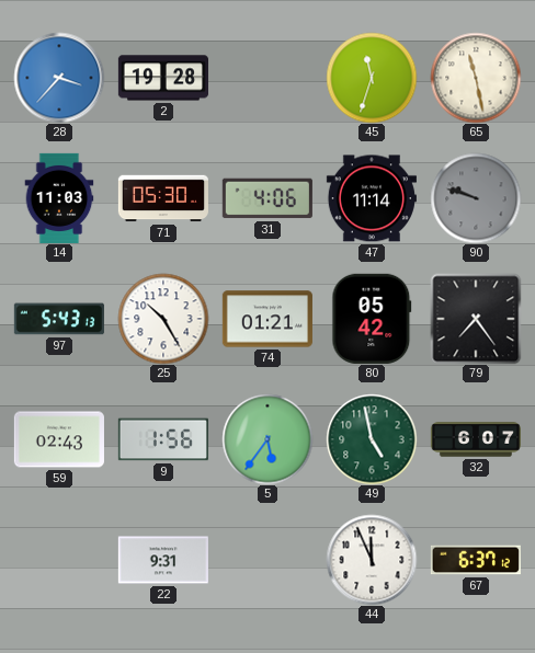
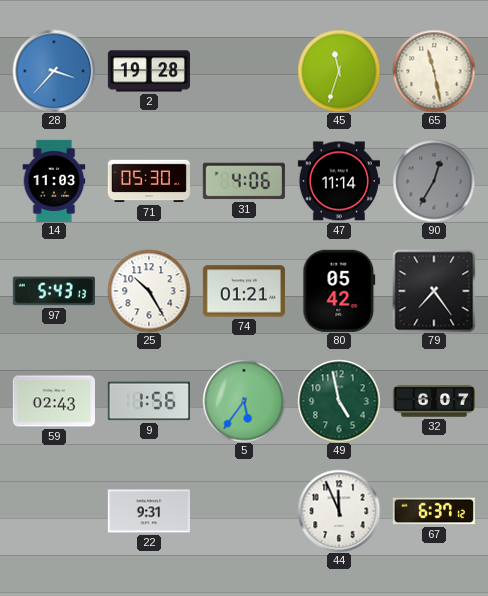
90: 9:48 -> 12:35
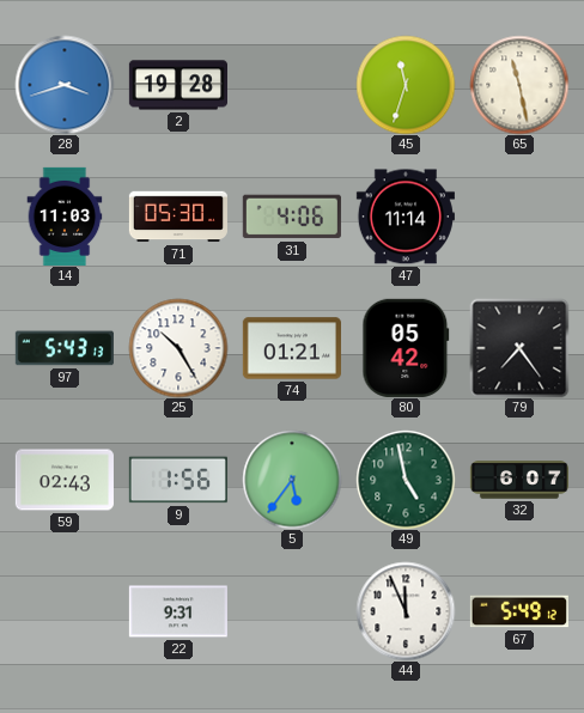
28: 3:37 -> 3:42
90: 12:35 -> none
67: 6:37 -> 5:49
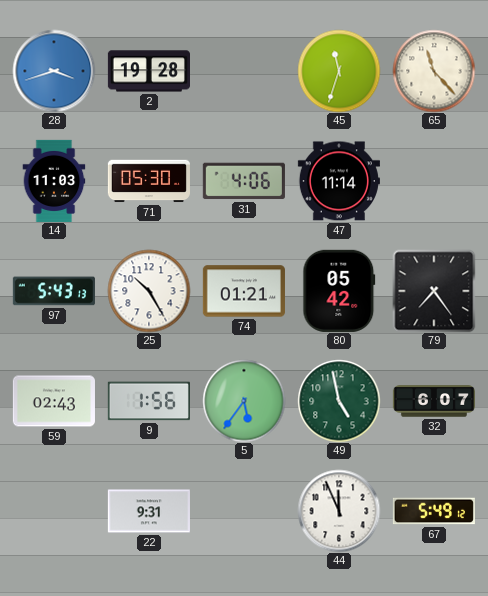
65: 11:28 -> 11:23
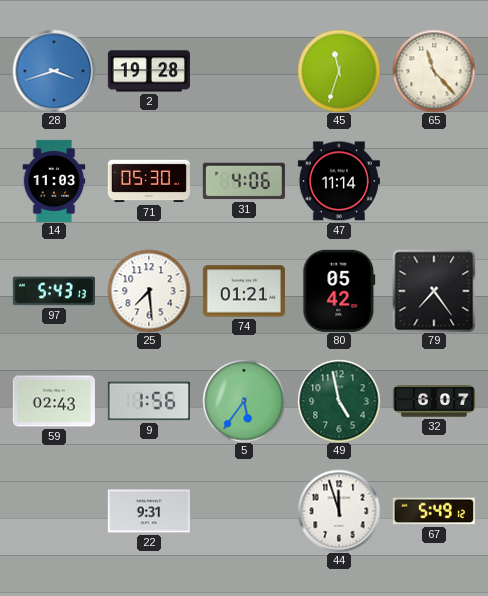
25: 10:25 -> 7:29
44: 11:56 -> 11:57
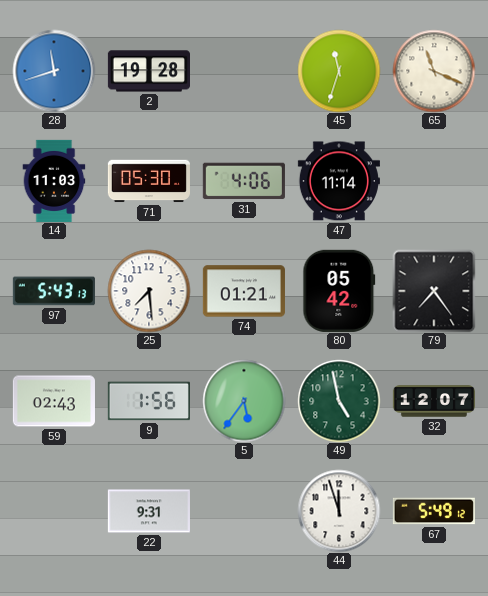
28: 3:42 -> 11:42
65: 11:23 -> 11:19
32: 6:07 -> 12:07
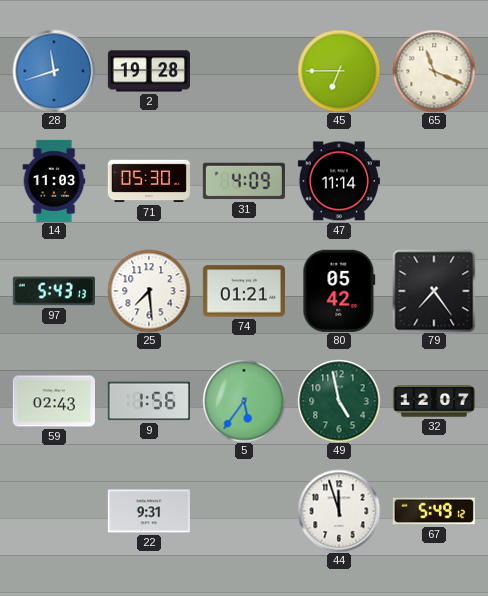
45: 11:33 -> 6:45
31: 4:06 -> 4:09
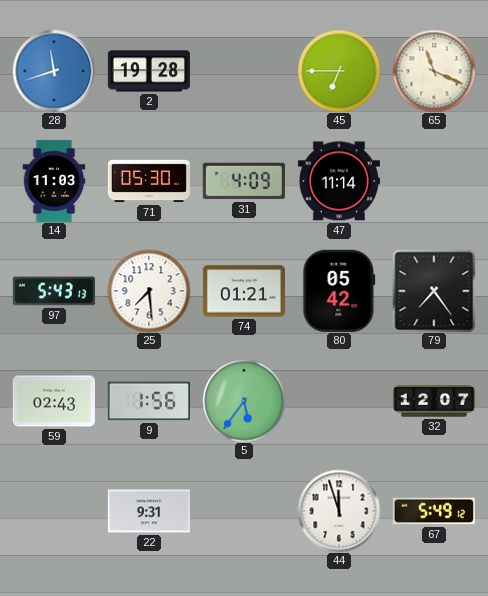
49: 4:58 -> none
